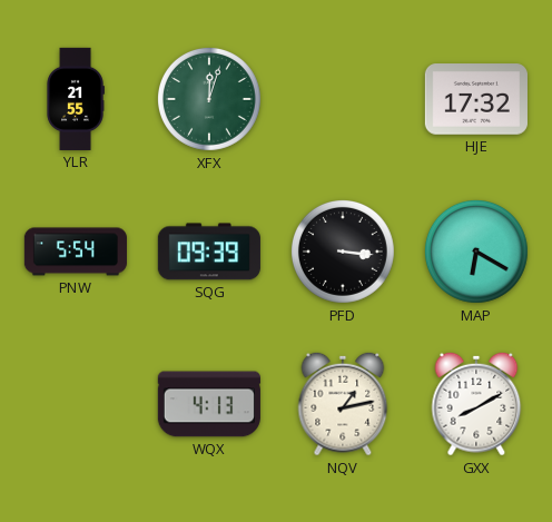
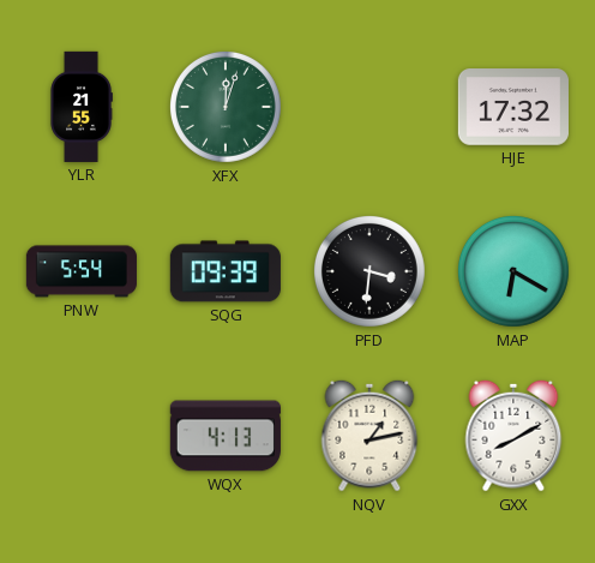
PFD: 3:16 -> 3:31
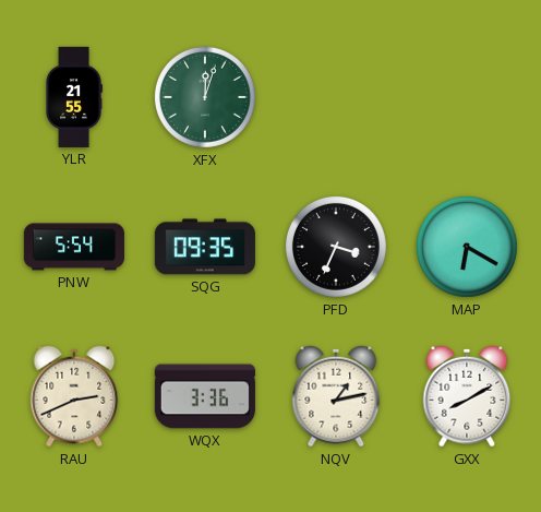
HJE: 17:32 -> none
SQG: 09:39 -> 09:35
PFD: 3:31 -> 3:34
RAU: none -> 2:41
WQX: 4:13 -> 3:36
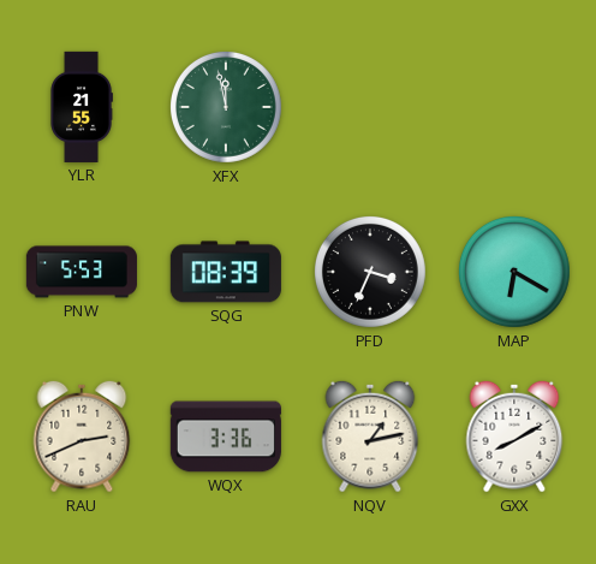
XFX: 12:03 -> 11:58
PNW: 5:54 -> 5:53
SQG: 09:35 -> 08:39
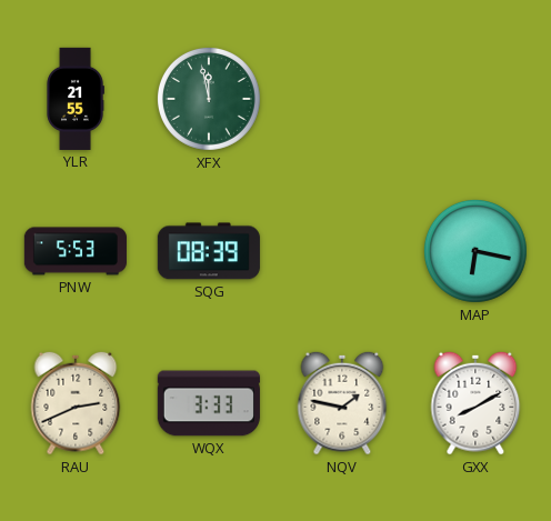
PFD: 3:34 -> none
MAP: 6:20 -> 6:17
WQX: 3:36 -> 3:33
NQV: 1:13 -> 1:47
